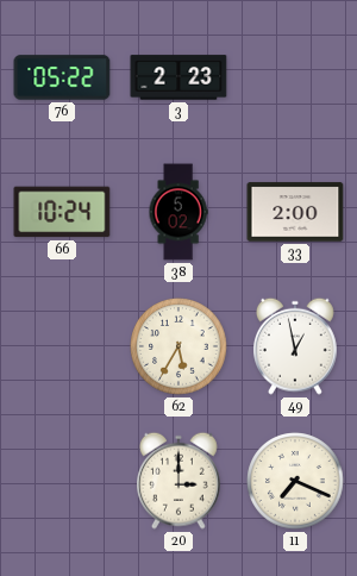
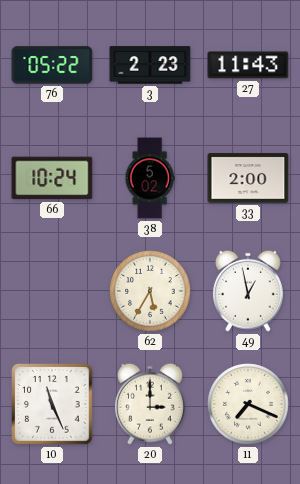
27: none -> 11:43
10: none -> 11:26
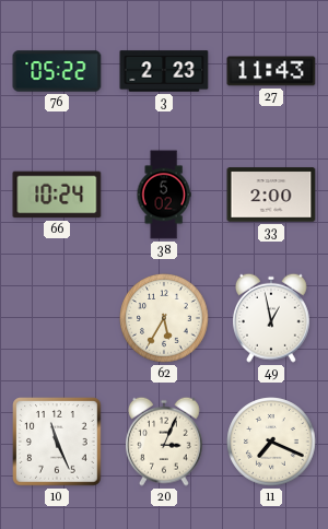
20: 3:00 -> 3:04
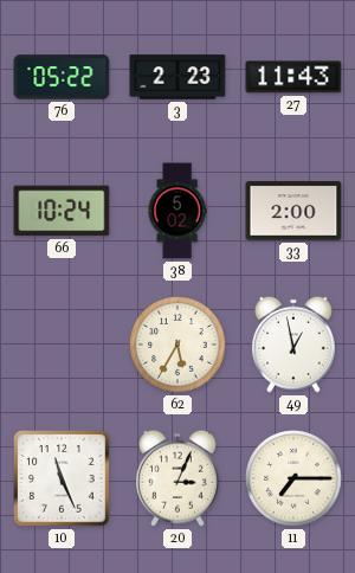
11: 7:19 -> 7:15
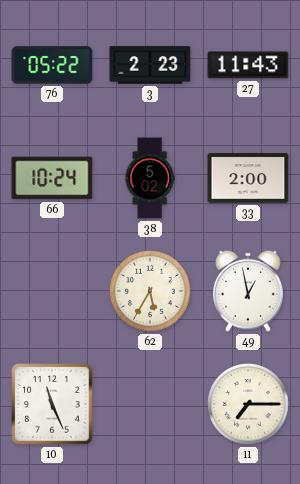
20: 3:04 -> none
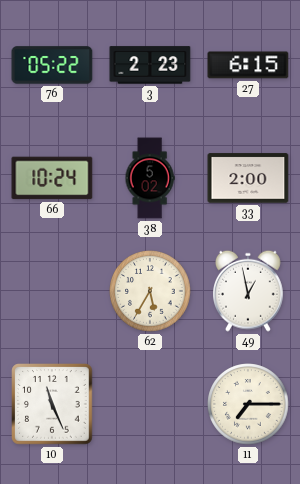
27: 11:43 -> 6:15
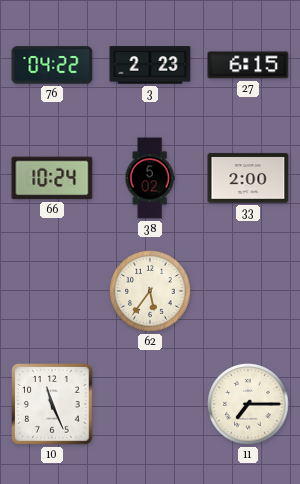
76: 05:22 -> 04:22
62: 5:35 -> 5:36
49: 12:58 -> none
